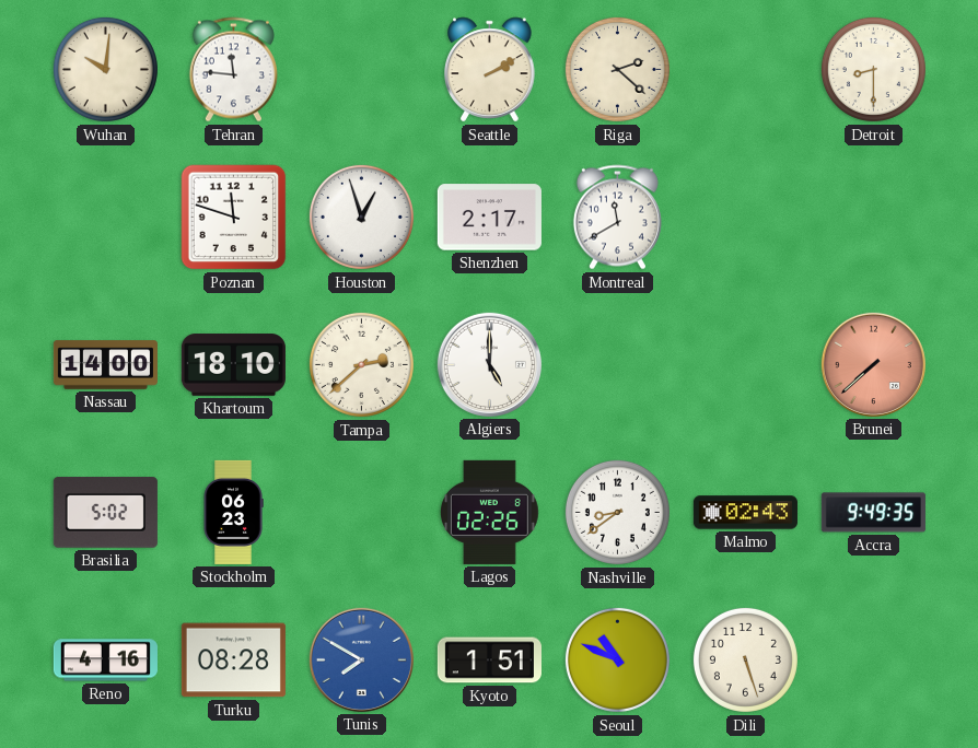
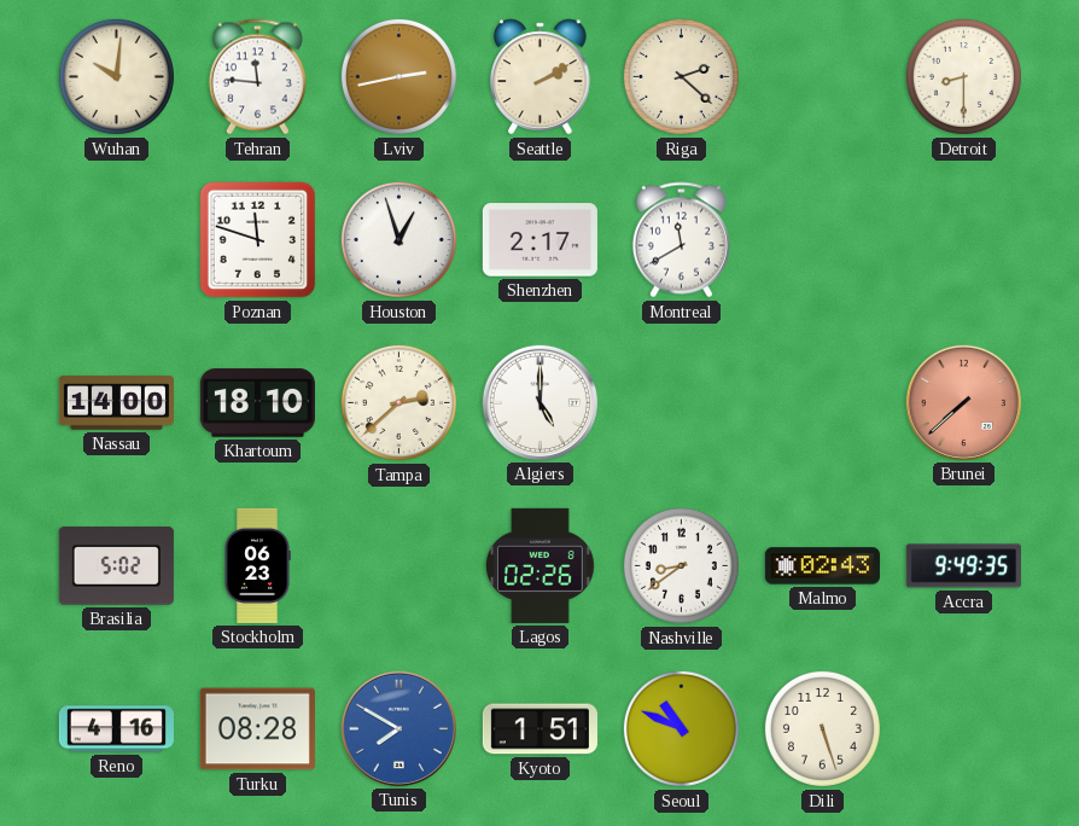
Lviv: none -> 2:43
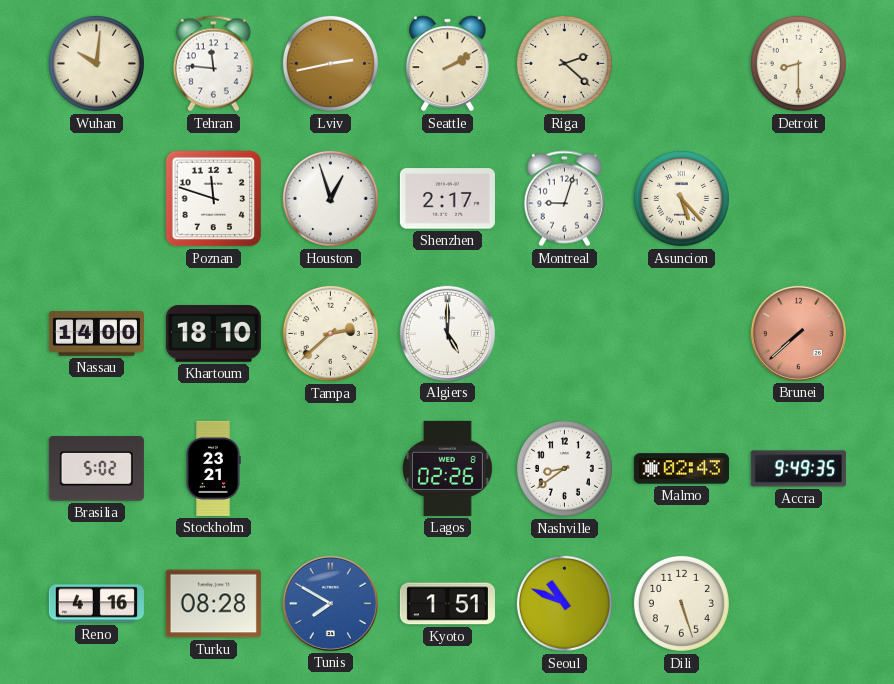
Montreal: 11:40 -> 9:03
Asuncion: none -> 5:23
Stockholm: 06:23 -> 23:21
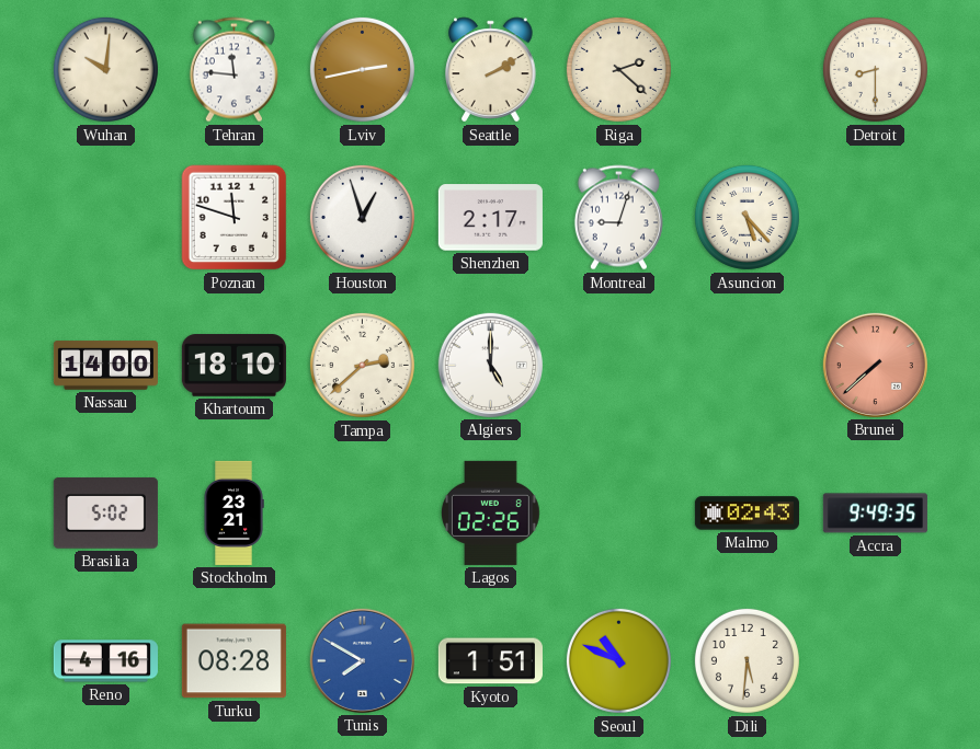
Nashville: 8:39 -> none
Dili: 5:27 -> 5:31
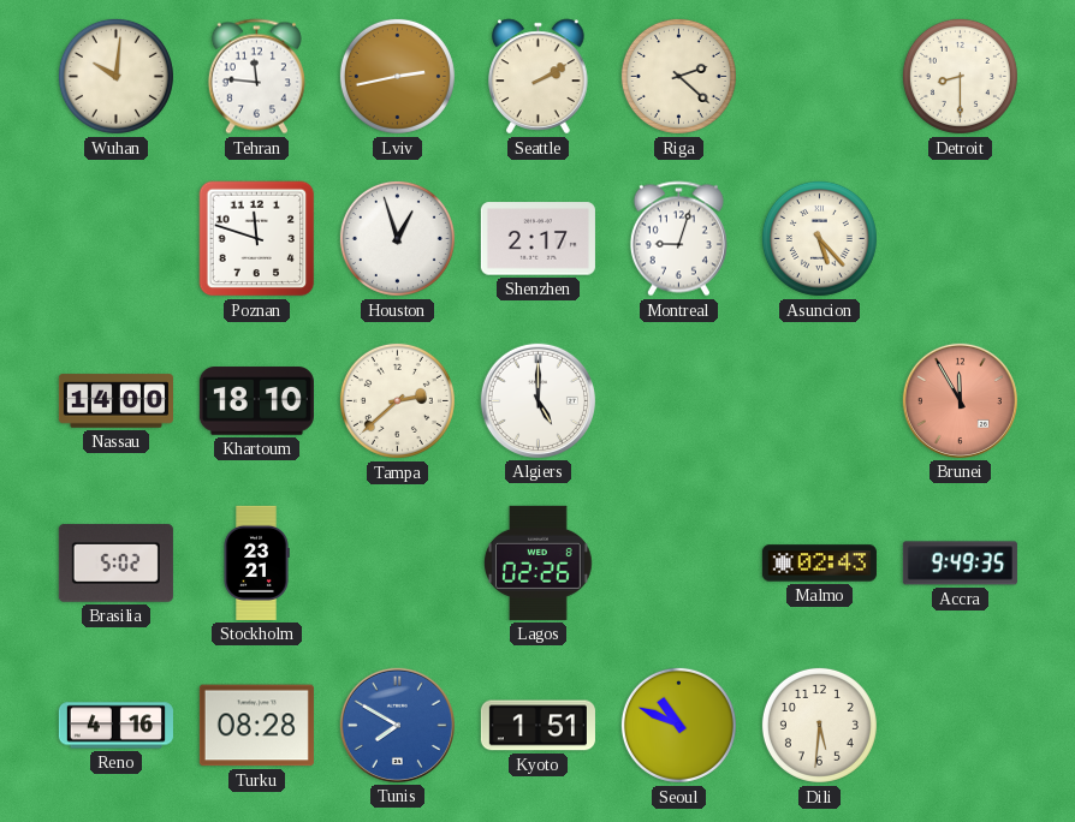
Brunei: 7:38 -> 11:55
